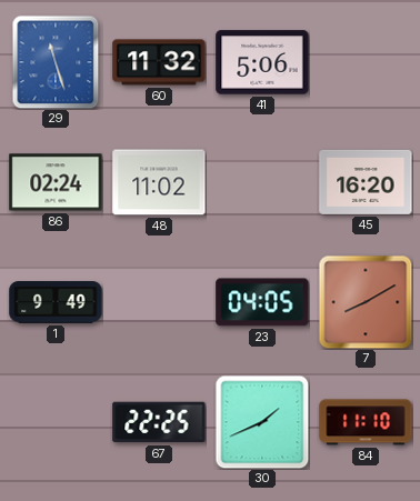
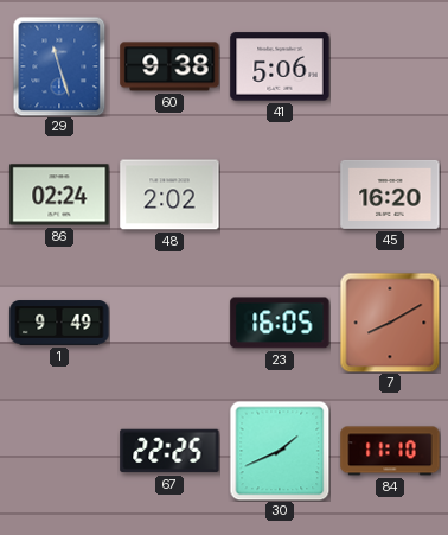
60: 11:32 -> 9:38
48: 11:02 -> 2:02
23: 04:05 -> 16:05
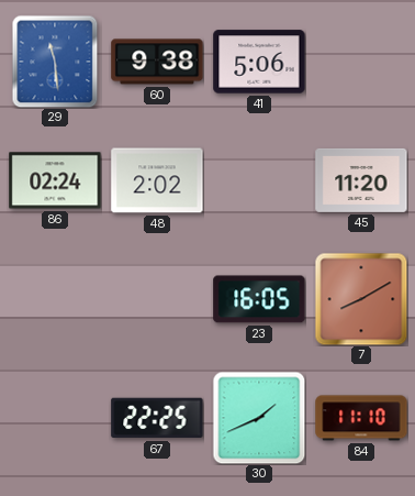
29: 11:27 -> 11:29
45: 16:20 -> 11:20
1: 9:49 -> none
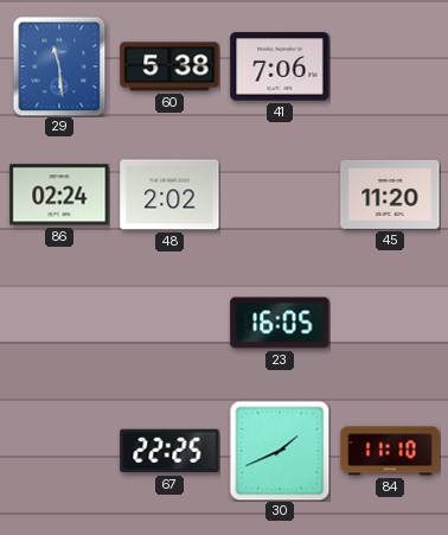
60: 9:38 -> 5:38
41: 5:06 -> 7:06
7: 8:10 -> none
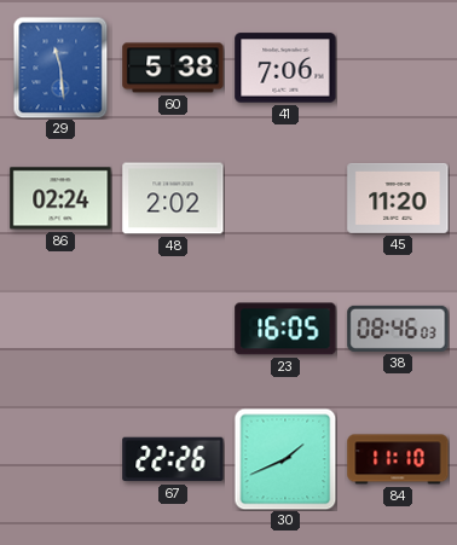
38: none -> 08:46
67: 22:25 -> 22:26
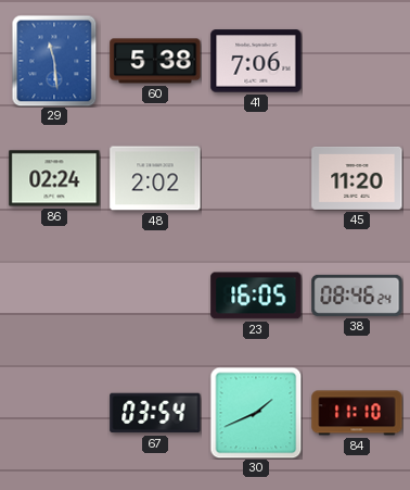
38: 08:46:03 -> 08:46:24
67: 22:26 -> 03:54
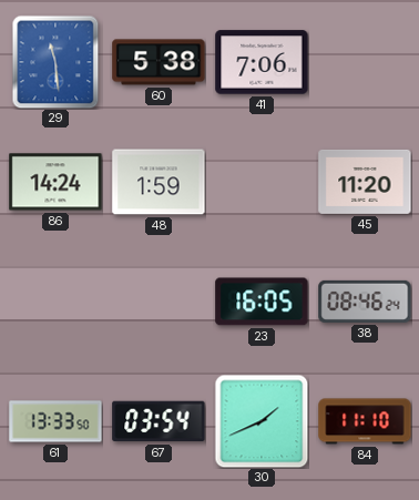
86: 02:24 -> 14:24
48: 2:02 -> 1:59
61: none -> 13:33
